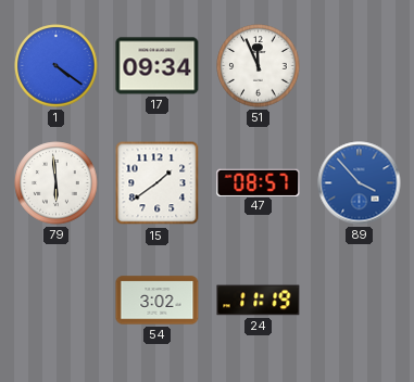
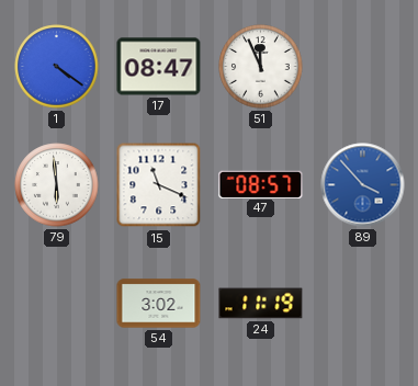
17: 09:34 -> 08:47
15: 1:39 -> 11:19
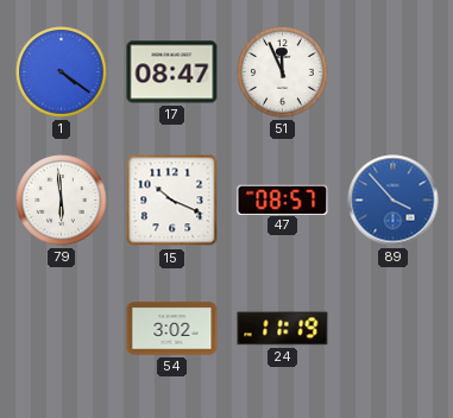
15: 11:19 -> 10:19
